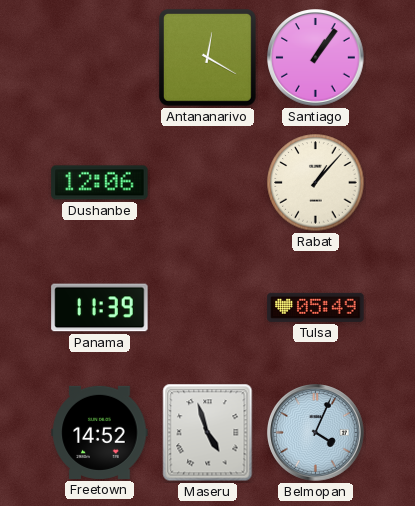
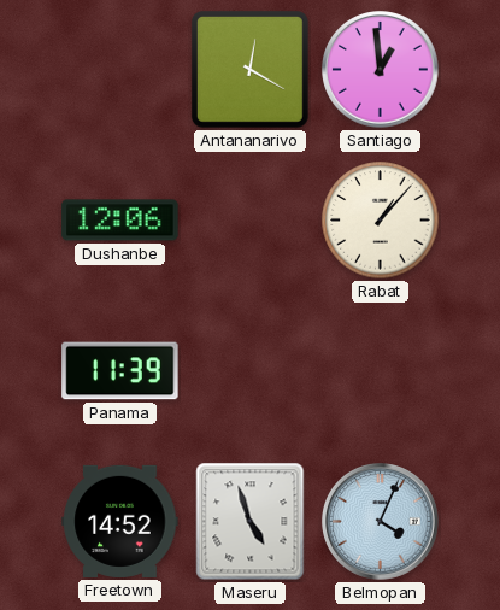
Santiago: 1:06 -> 12:59
Tulsa: 05:49 -> none
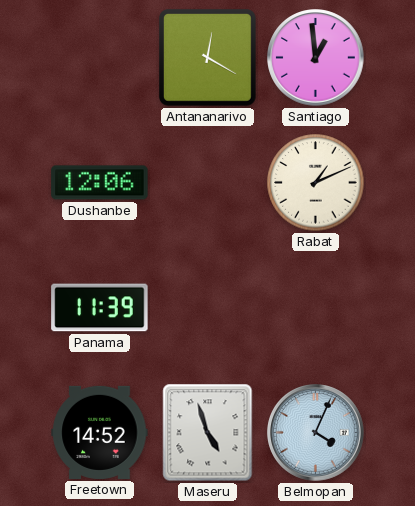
Rabat: 1:07 -> 1:11
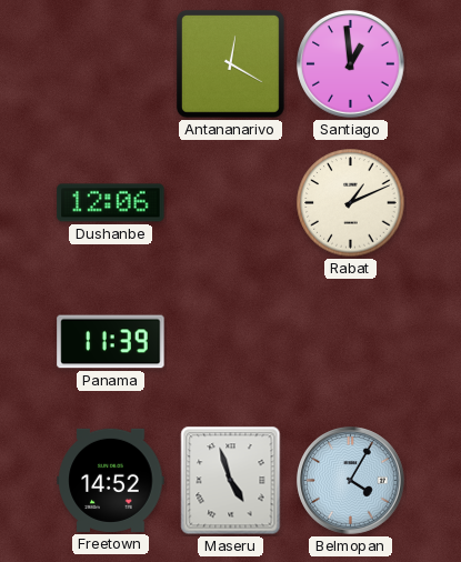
Belmopan: 4:04 -> 4:05
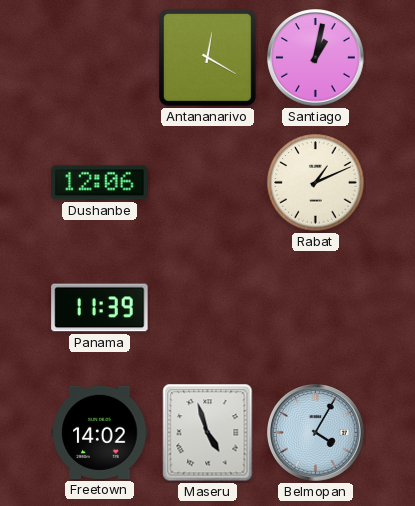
Santiago: 12:59 -> 1:02
Freetown: 14:52 -> 14:02
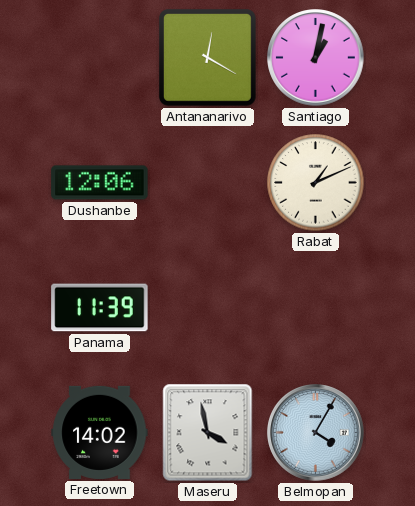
Maseru: 4:57 -> 3:58
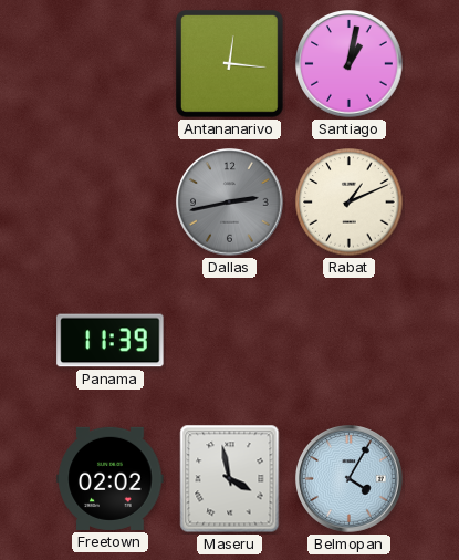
Antananarivo: 12:20 -> 12:16
Dushanbe: 12:06 -> none
Dallas: none -> 2:43
Freetown: 14:02 -> 02:02
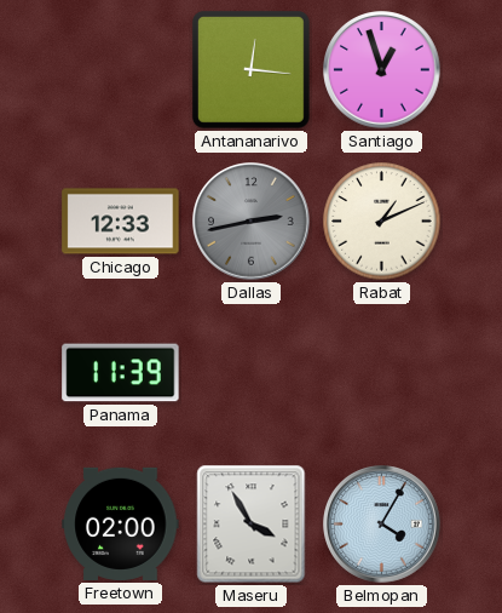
Santiago: 1:02 -> 12:57
Chicago: none -> 12:33
Freetown: 02:02 -> 02:00
Maseru: 3:58 -> 3:55
